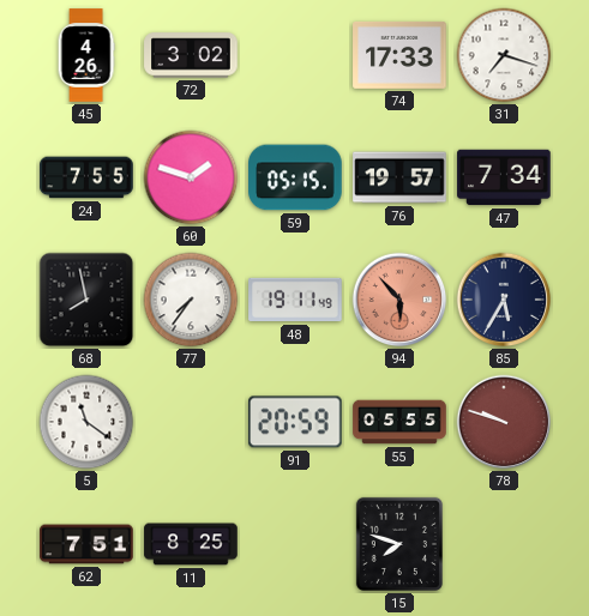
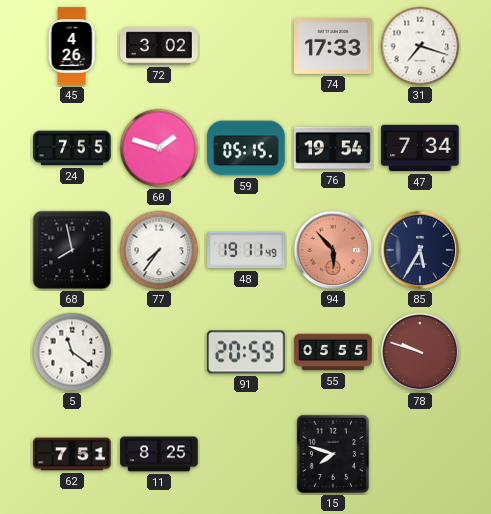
76: 19:57 -> 19:54
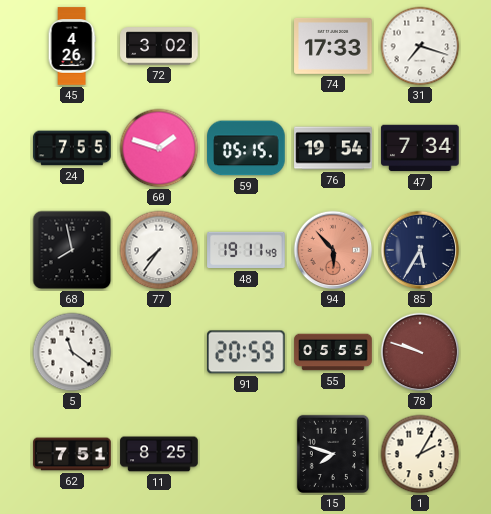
1: none -> 2:05
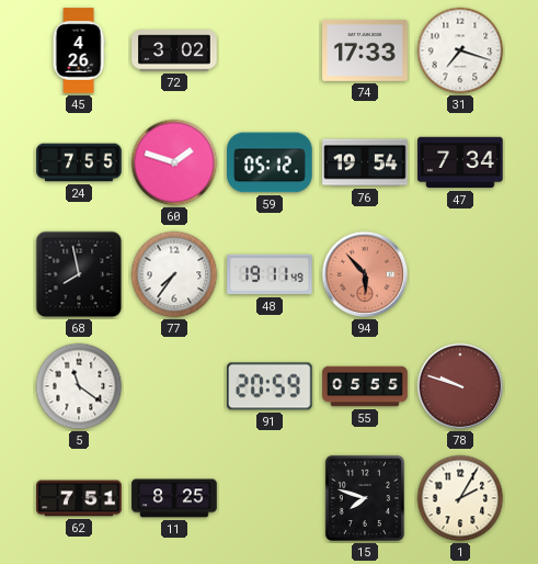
59: 05:15 -> 05:12
85: 5:35 -> none
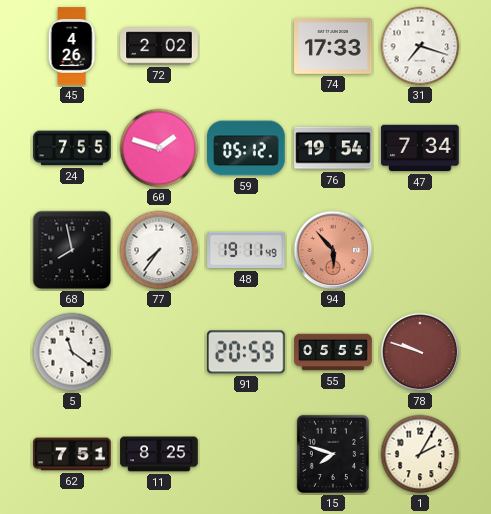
72: 3:02 -> 2:02
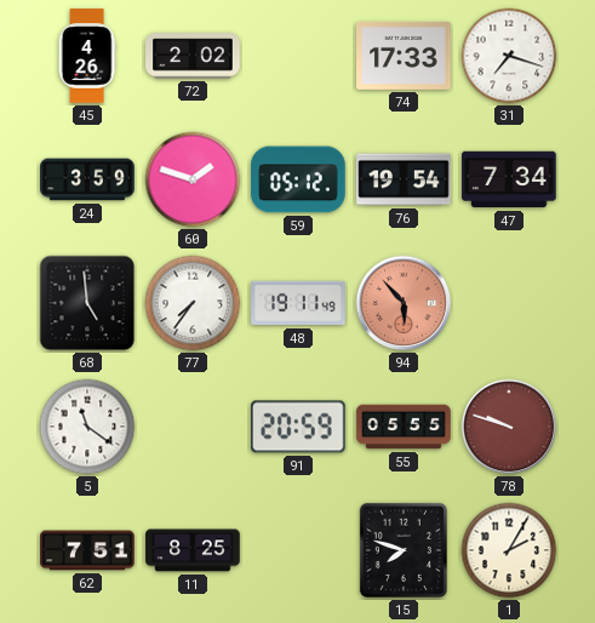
24: 7:55 -> 3:59
68: 7:58 -> 4:59
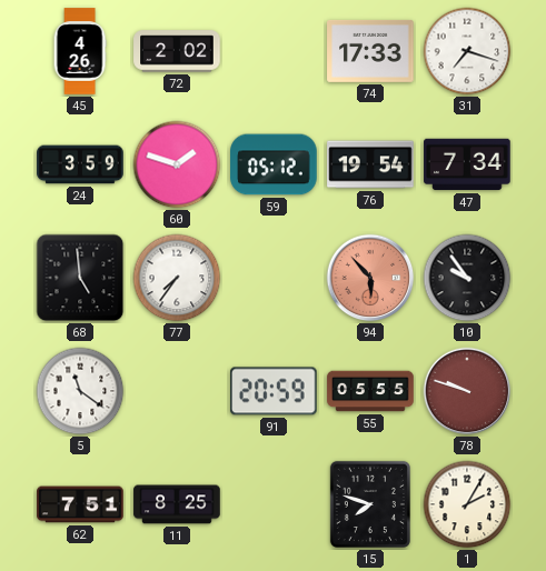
48: 19:11 -> none
10: none -> 9:54
